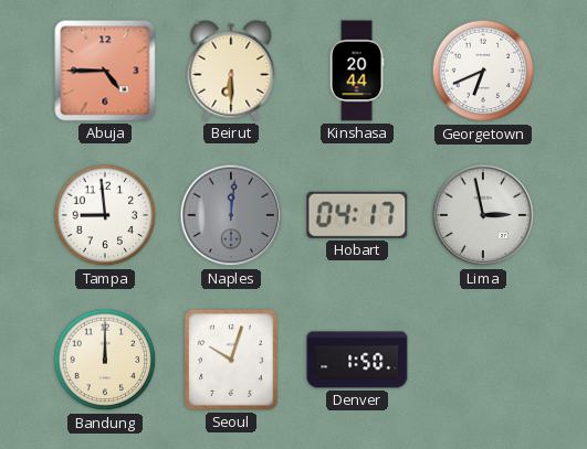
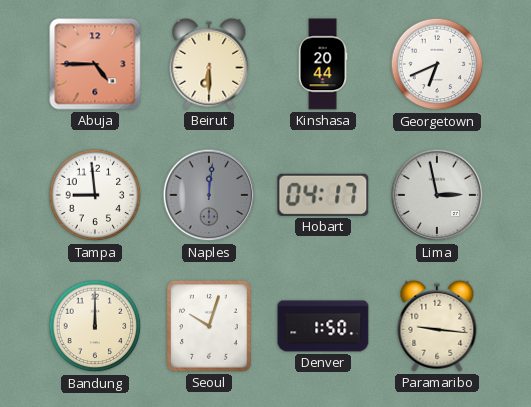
Paramaribo: none -> 9:16
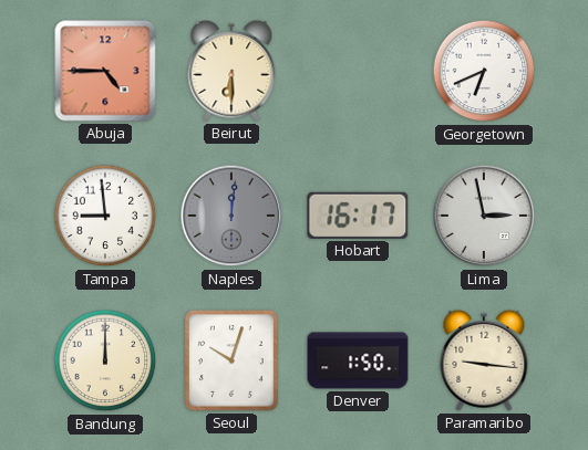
Kinshasa: 20:44 -> none
Hobart: 04:17 -> 16:17
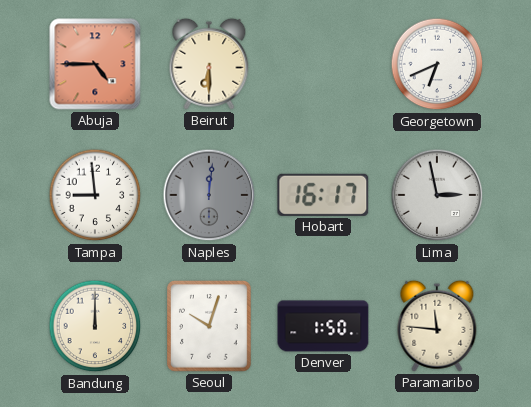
Paramaribo: 9:16 -> 11:46
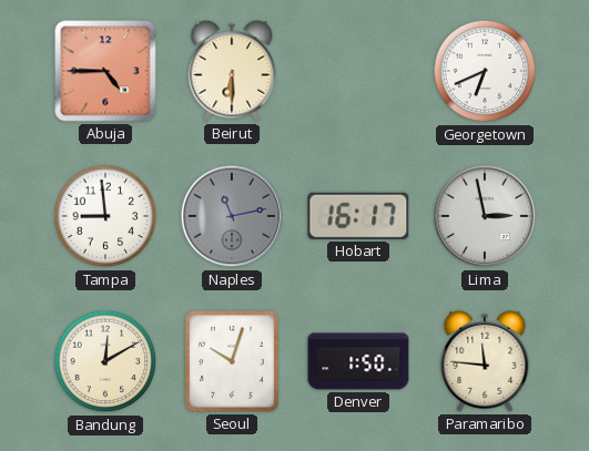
Naples: 12:01 -> 11:13
Bandung: 12:00 -> 12:10
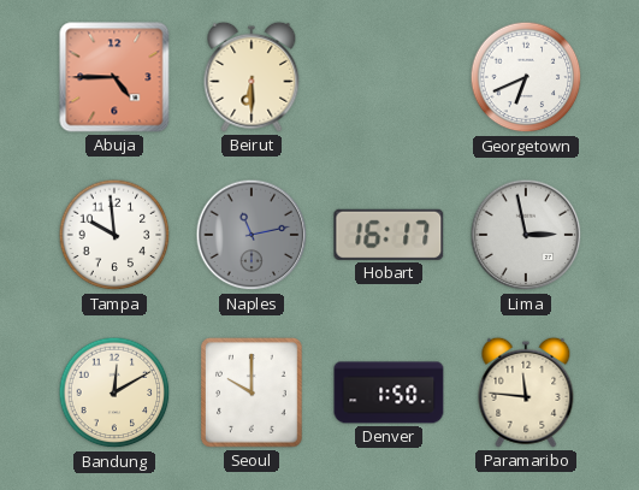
Tampa: 8:59 -> 9:59
Seoul: 10:03 -> 10:00
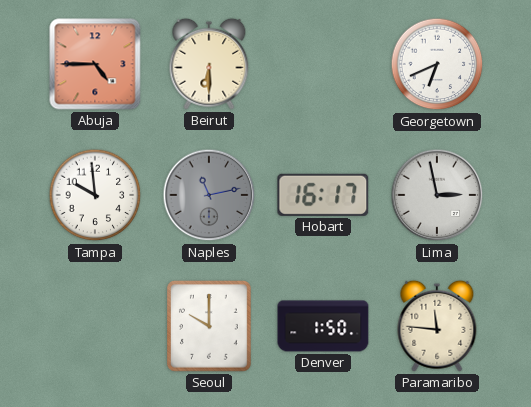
Bandung: 12:10 -> none
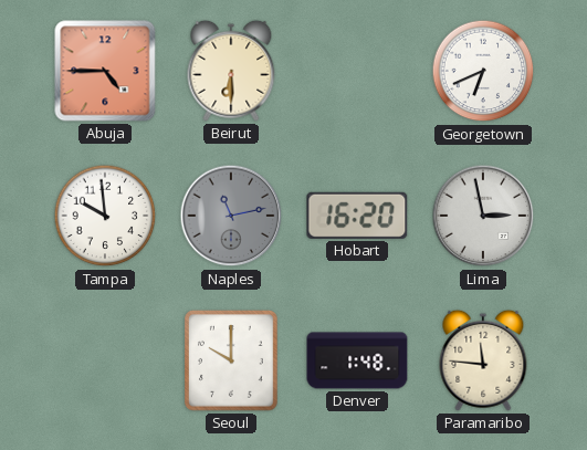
Hobart: 16:17 -> 16:20
Denver: 1:50 -> 1:48
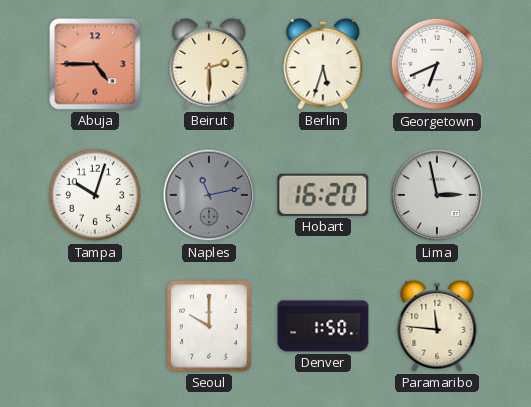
Beirut: 6:30 -> 2:30
Berlin: none -> 5:33
Tampa: 9:59 -> 10:03
Denver: 1:48 -> 1:50
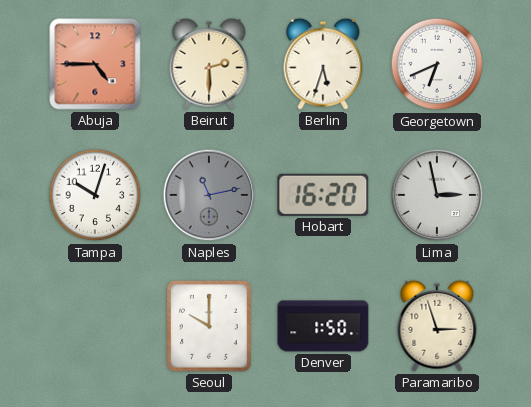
Paramaribo: 11:46 -> 2:57
